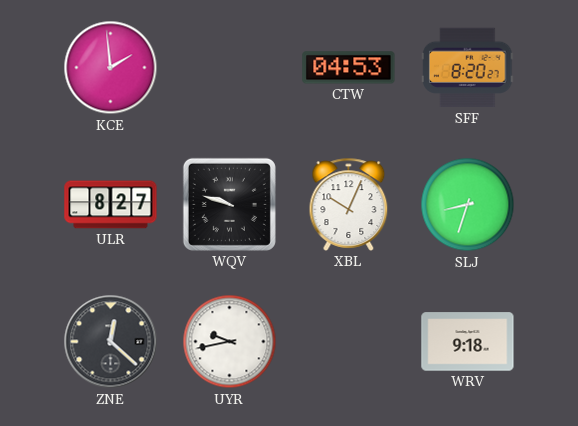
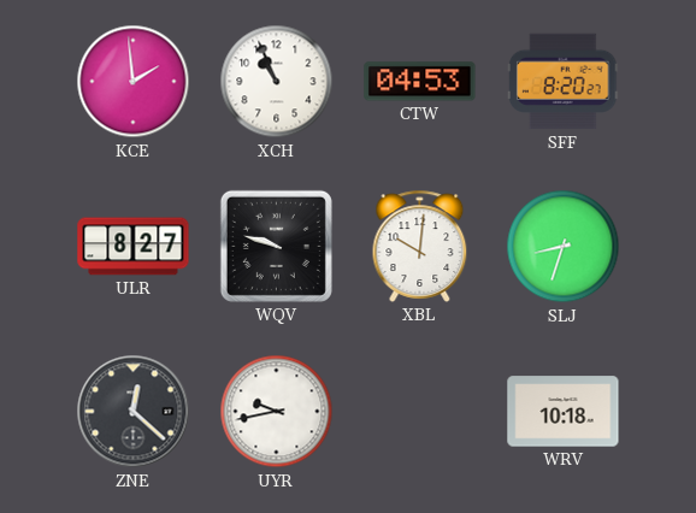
XCH: none -> 10:56
XBL: 10:04 -> 10:01
WRV: 9:18 -> 10:18
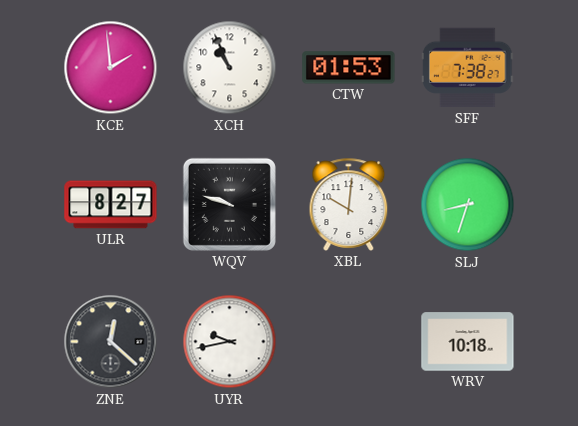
CTW: 04:53 -> 01:53
SFF: 8:20 -> 7:38
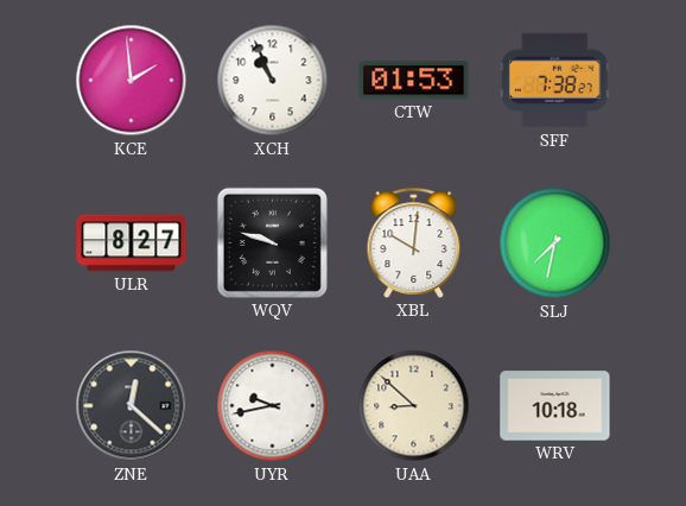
SLJ: 8:33 -> 7:32
UAA: none -> 8:52
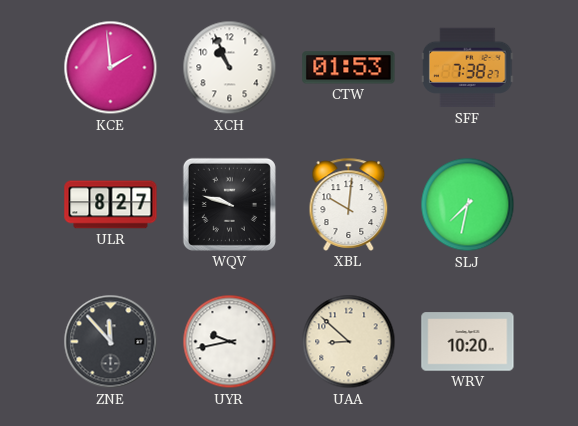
ZNE: 12:22 -> 11:53
WRV: 10:18 -> 10:20
